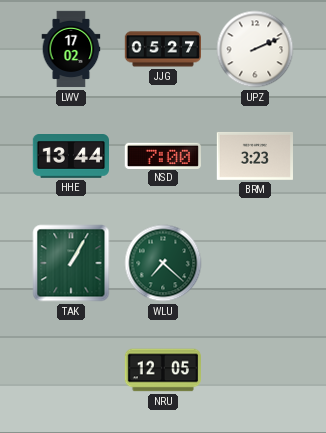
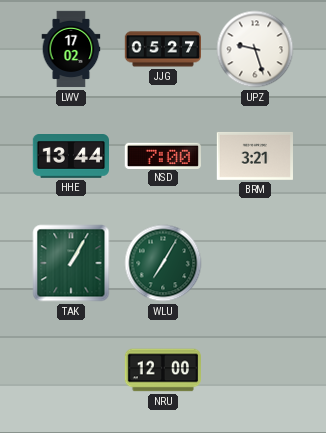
UPZ: 2:11 -> 9:27
BRM: 3:23 -> 3:21
WLU: 7:22 -> 7:05
NRU: 12:05 -> 12:00
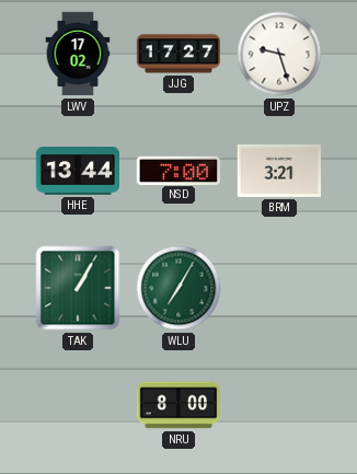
JJG: 05:27 -> 17:27
NRU: 12:00 -> 8:00
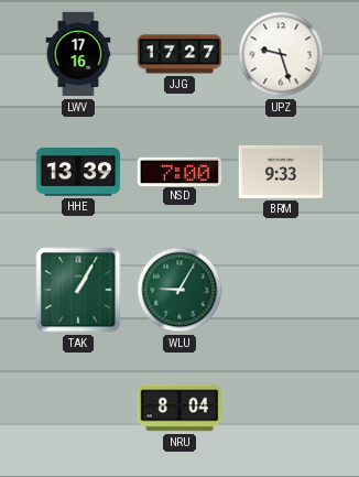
LWV: 17:02 -> 17:16
HHE: 13:44 -> 13:39
BRM: 3:21 -> 9:33
WLU: 7:05 -> 9:05
NRU: 8:00 -> 8:04
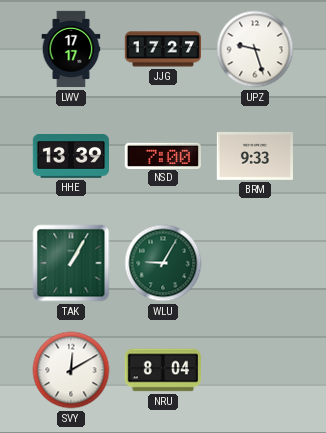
LWV: 17:16 -> 17:17
SVY: none -> 12:10
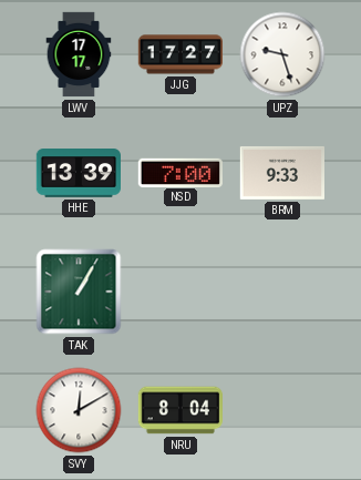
WLU: 9:05 -> none
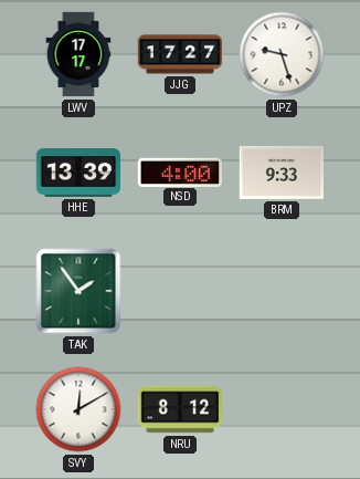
NSD: 7:00 -> 4:00
TAK: 1:05 -> 1:54
NRU: 8:04 -> 8:12
